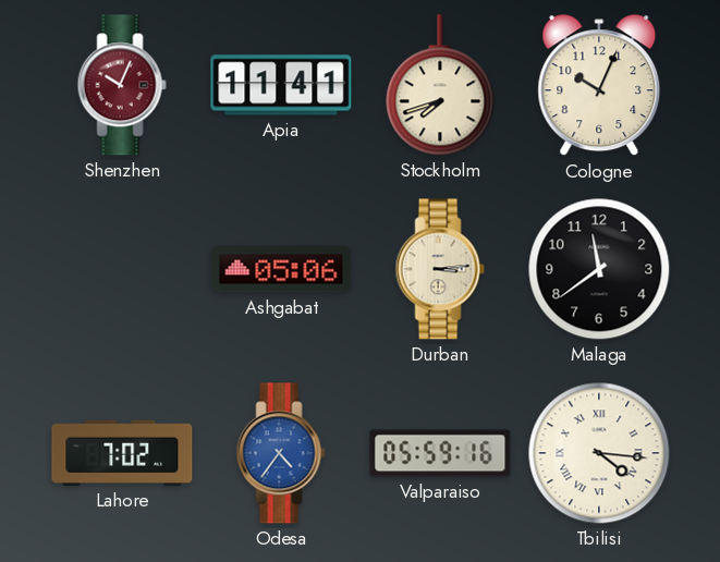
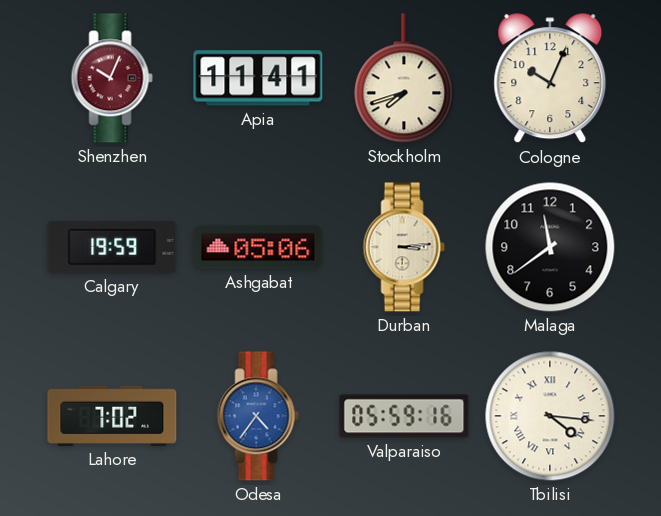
Calgary: none -> 19:59
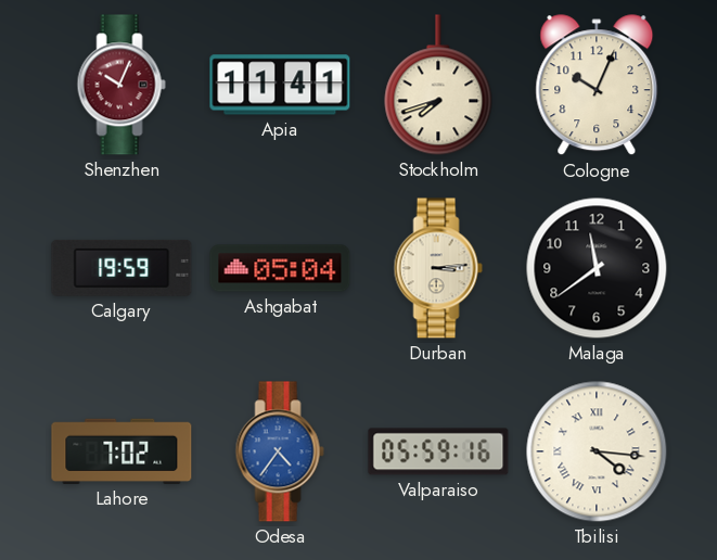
Ashgabat: 05:06 -> 05:04
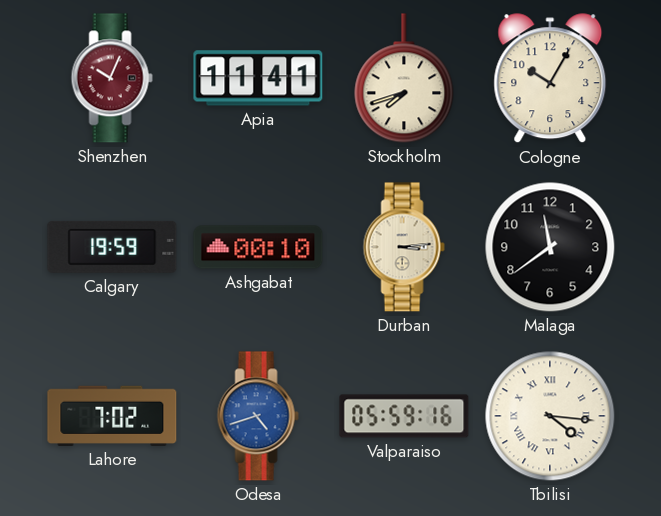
Cologne: 10:04 -> 10:05
Ashgabat: 05:04 -> 00:10
Odesa: 4:36 -> 4:42
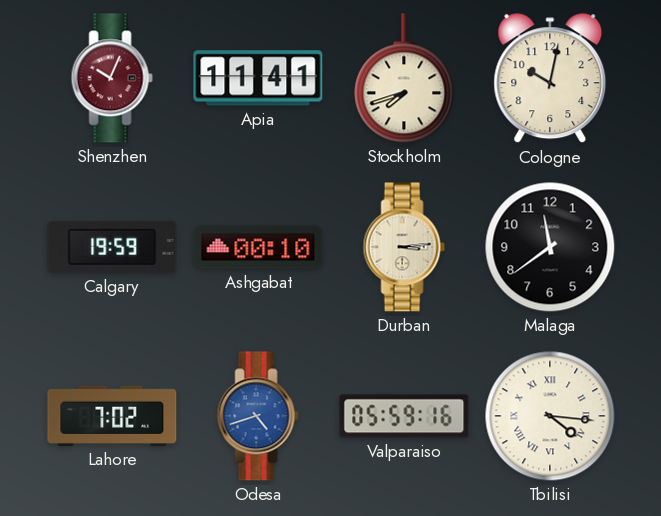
Cologne: 10:05 -> 10:02
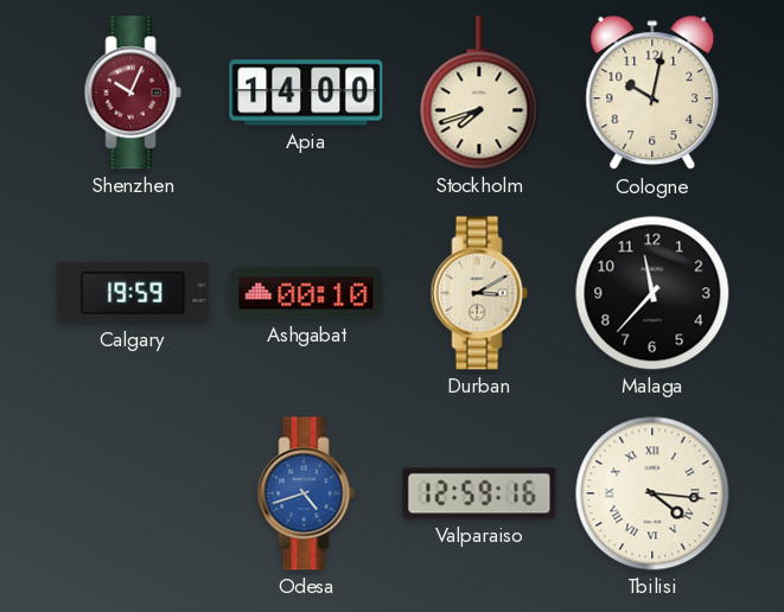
Apia: 11:41 -> 14:00
Durban: 3:14 -> 3:10
Malaga: 11:39 -> 11:37
Lahore: 7:02 -> none
Valparaiso: 05:59 -> 12:59
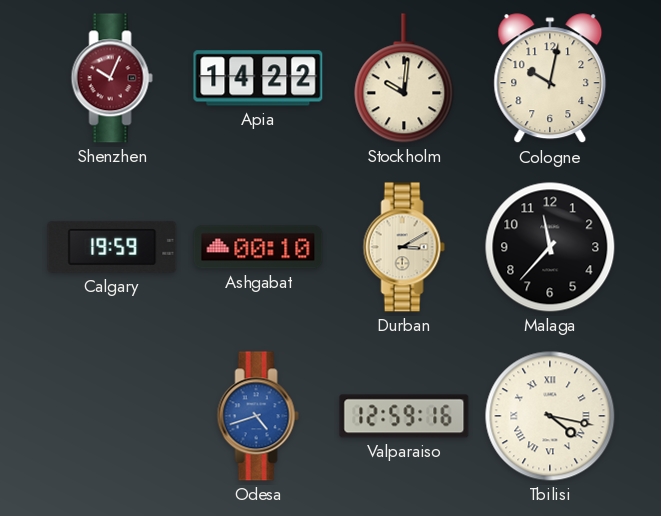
Apia: 14:00 -> 14:22
Stockholm: 7:42 -> 10:01
Tbilisi: 4:16 -> 4:17
